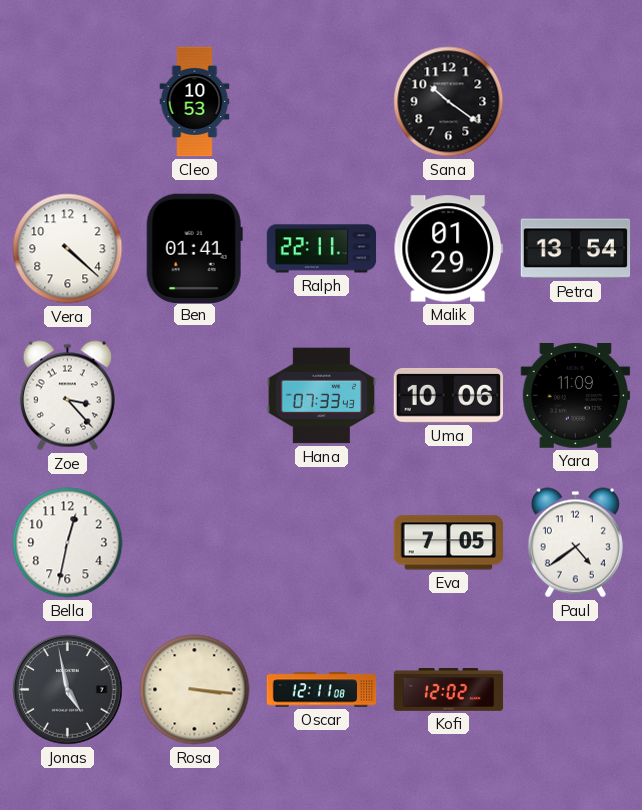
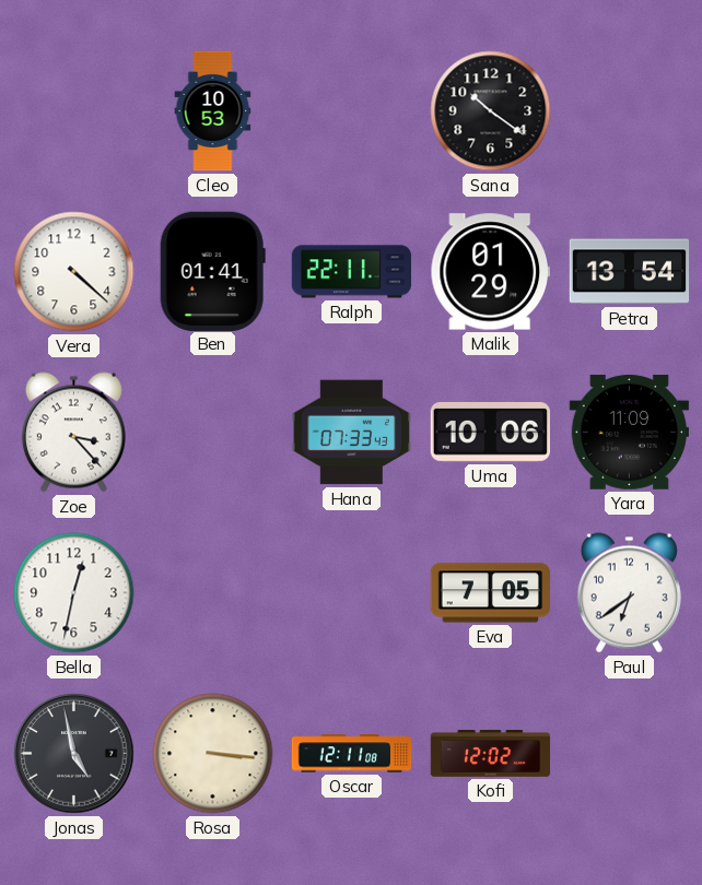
Paul: 4:39 -> 6:39
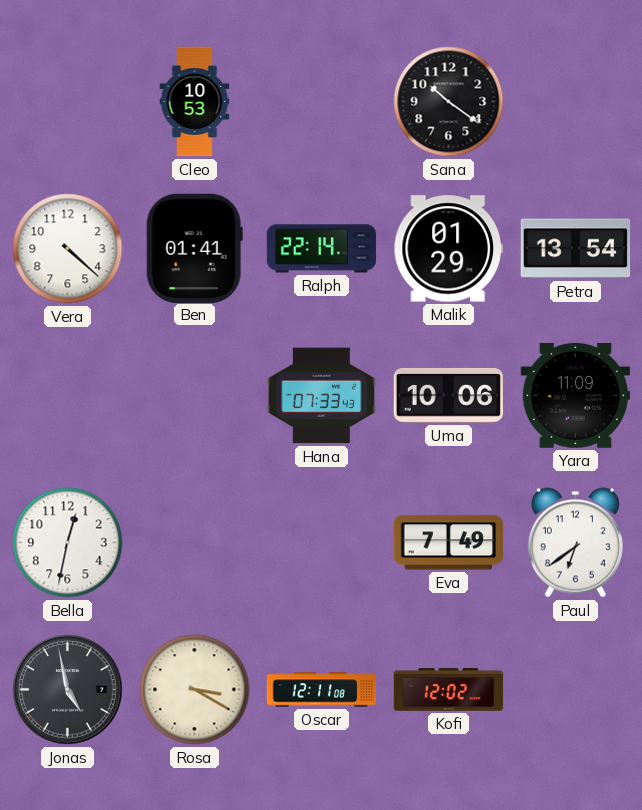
Ralph: 22:11 -> 22:14
Zoe: 3:23 -> none
Eva: 7:05 -> 7:49
Rosa: 3:16 -> 3:20
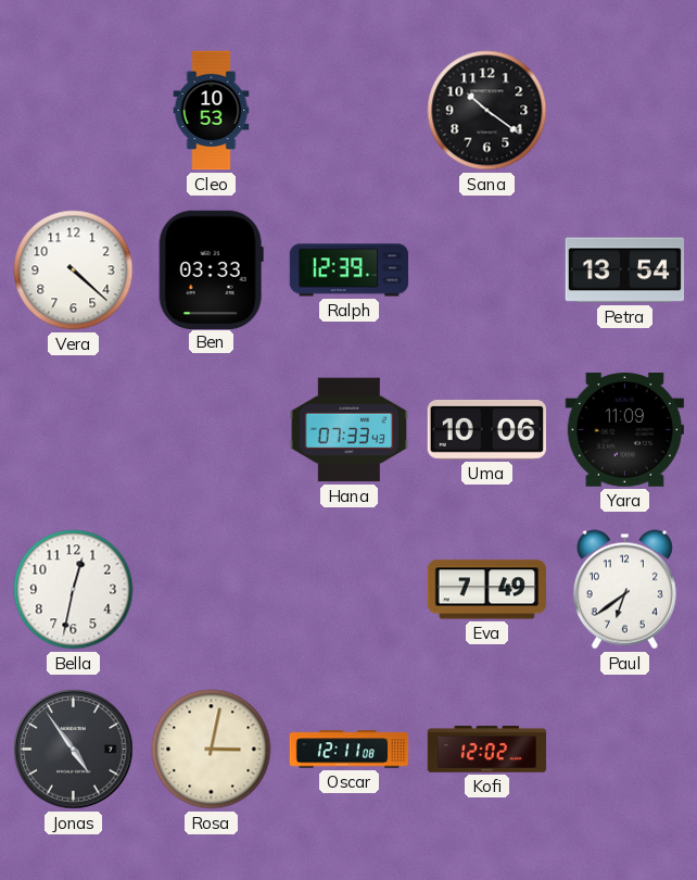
Ben: 01:41 -> 03:33
Ralph: 22:14 -> 12:39
Malik: 01:29 -> none
Jonas: 4:58 -> 4:54
Rosa: 3:20 -> 3:02
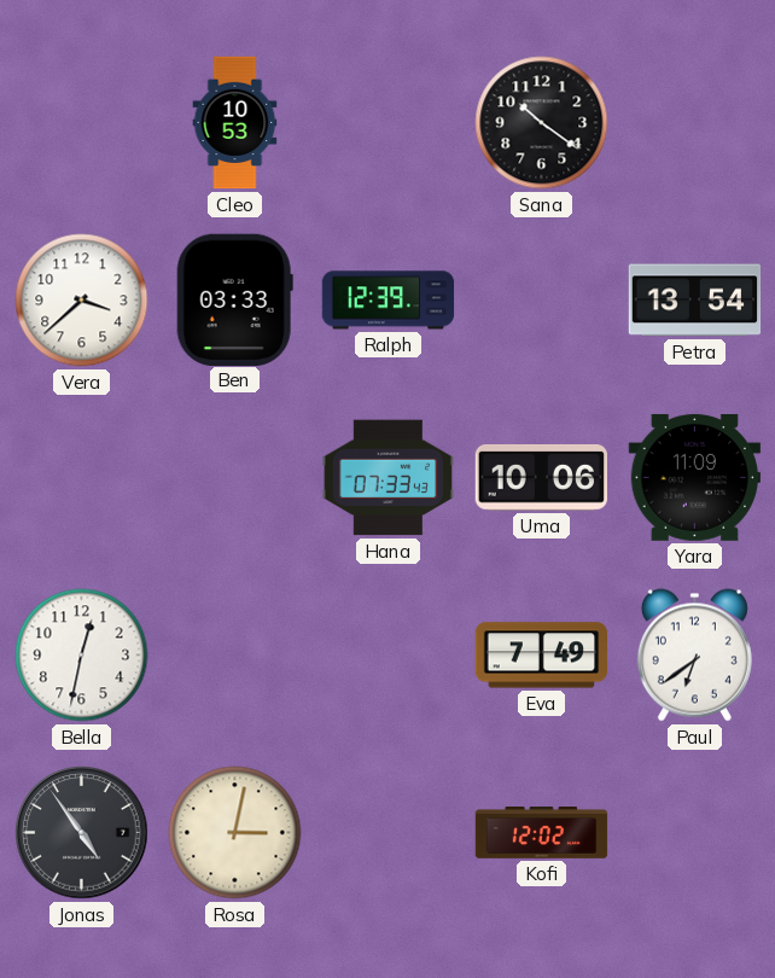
Vera: 4:22 -> 3:38
Oscar: 12:11 -> none
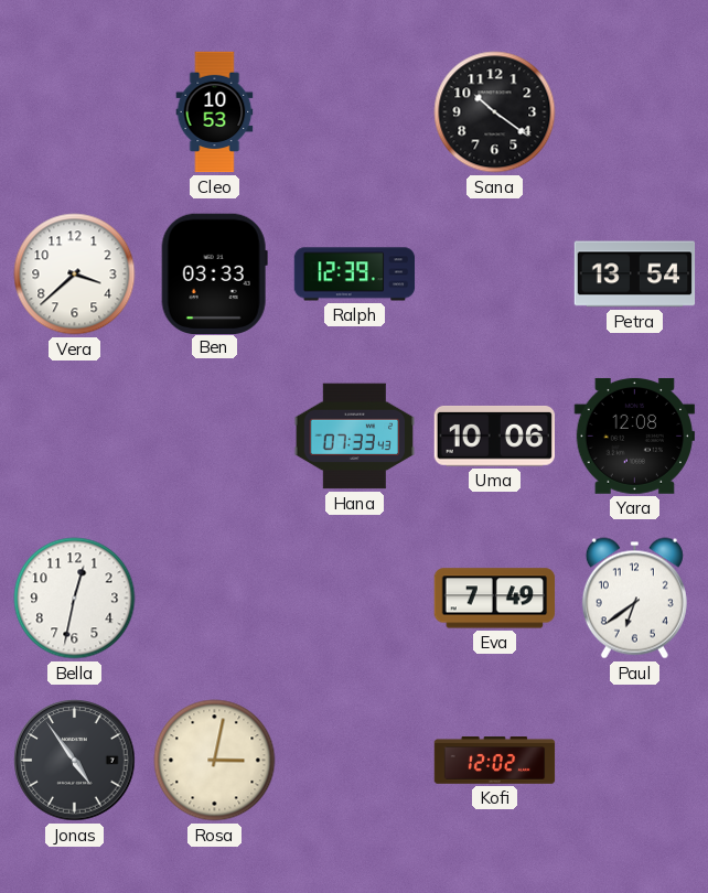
Yara: 11:09 -> 12:08
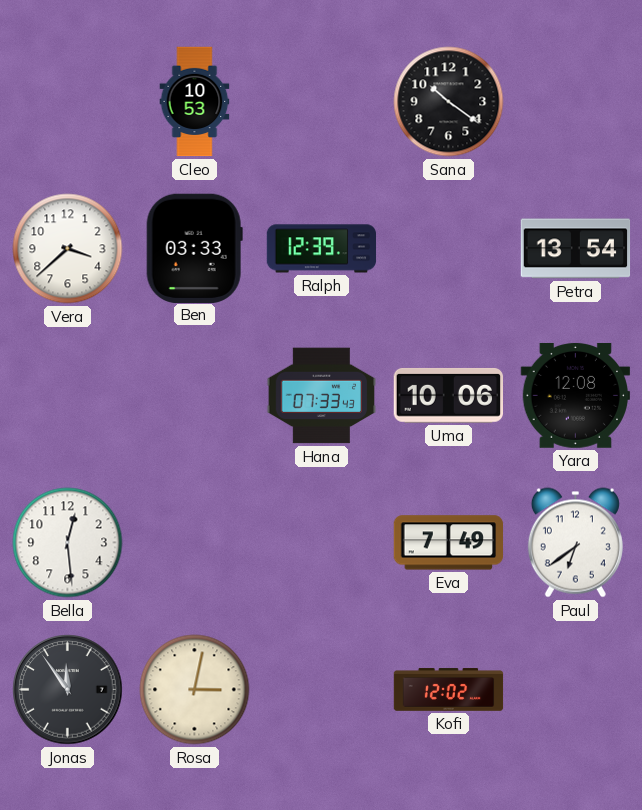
Bella: 12:32 -> 12:29
Jonas: 4:54 -> 11:54
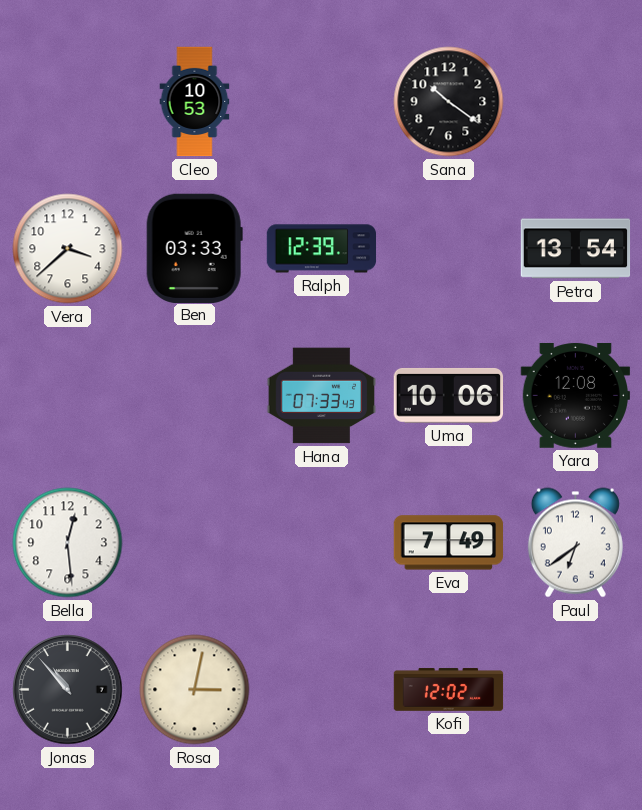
Jonas: 11:54 -> 10:53
